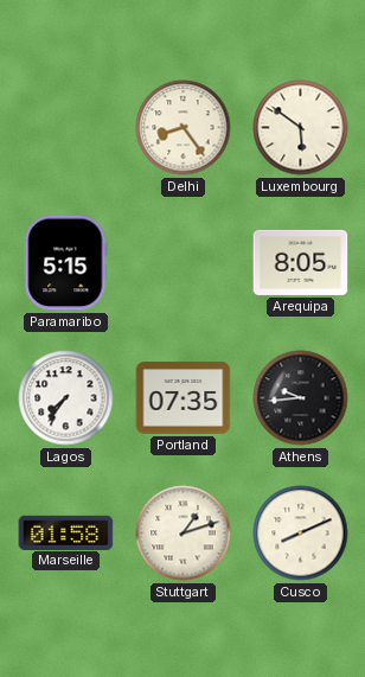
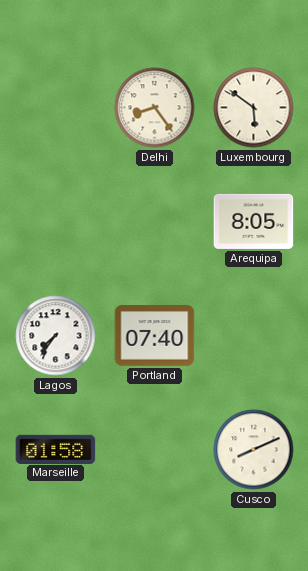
Paramaribo: 5:15 -> none
Portland: 07:35 -> 07:40
Athens: 9:44 -> none
Stuttgart: 1:12 -> none
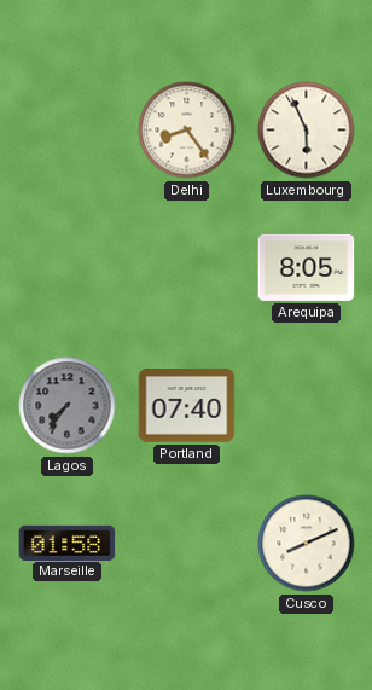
Luxembourg: 5:51 -> 5:56
Lagos dial: white -> grey
